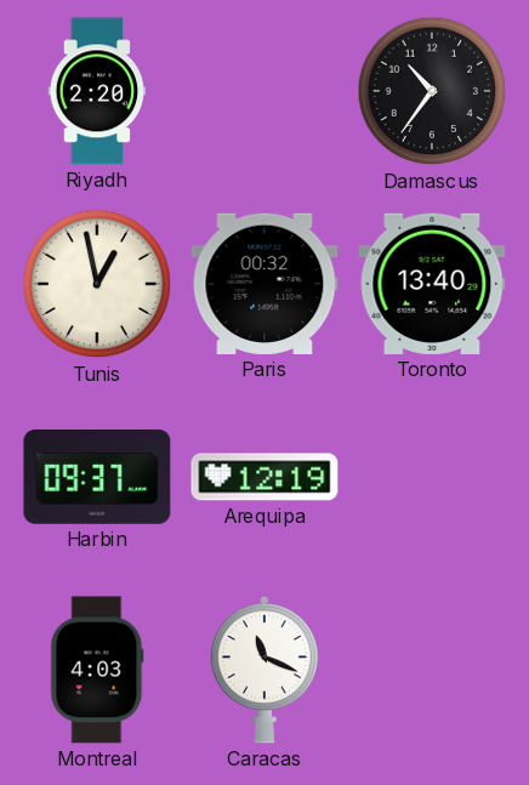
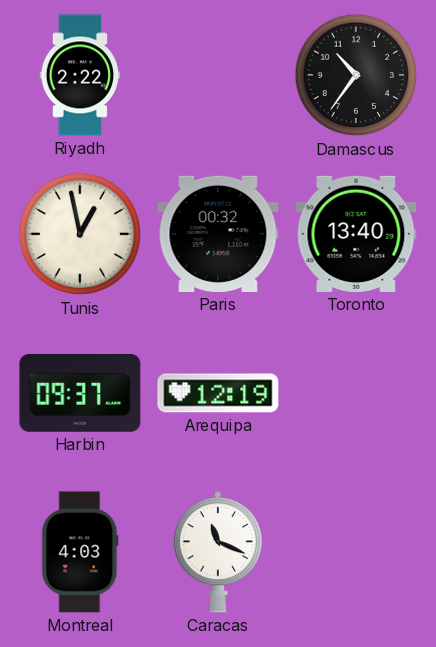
Riyadh: 2:20 -> 2:22
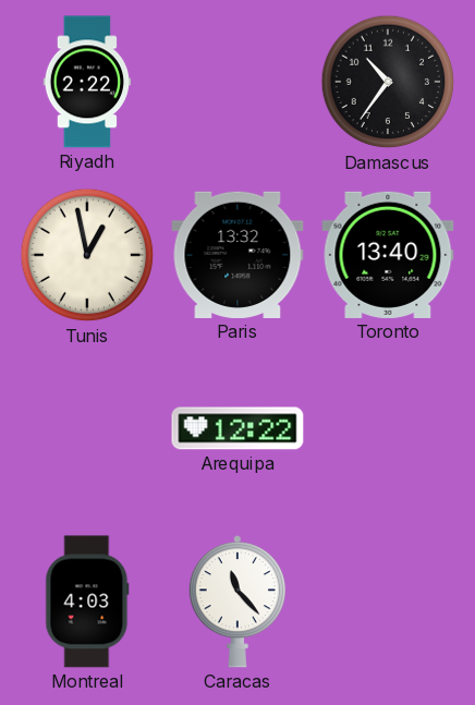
Paris: 00:32 -> 13:32
Harbin: 09:37 -> none
Arequipa: 12:19 -> 12:22
Caracas: 11:19 -> 11:23
